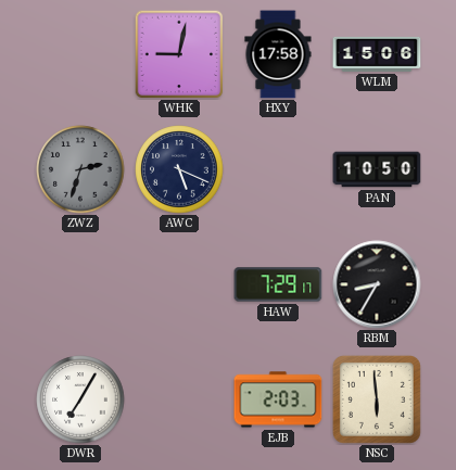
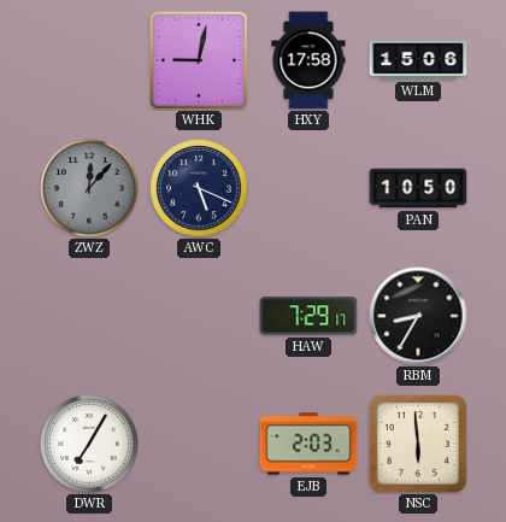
ZWZ: 2:33 -> 12:07
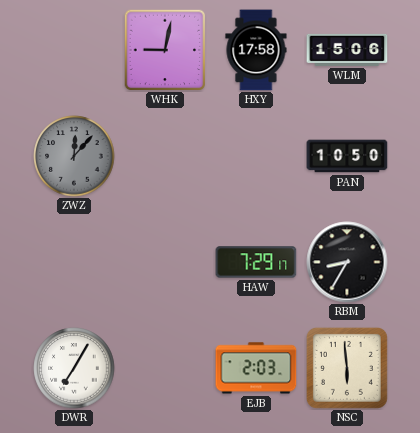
AWC: 5:19 -> none
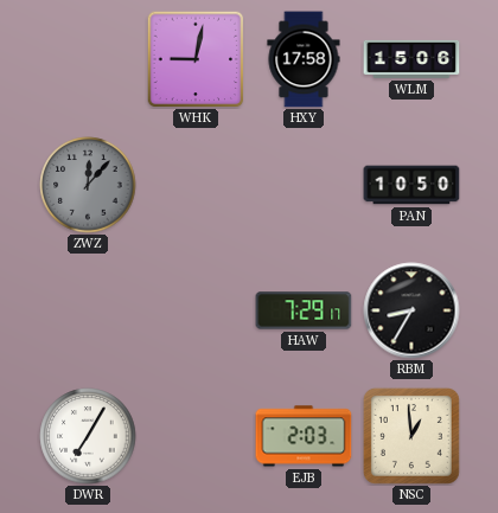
NSC: 5:59 -> 12:59
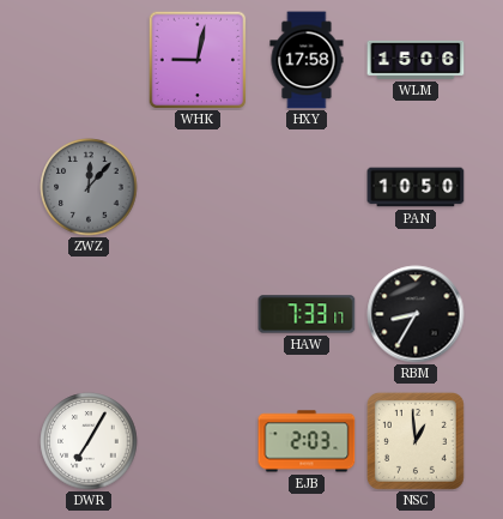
HAW: 7:29 -> 7:33
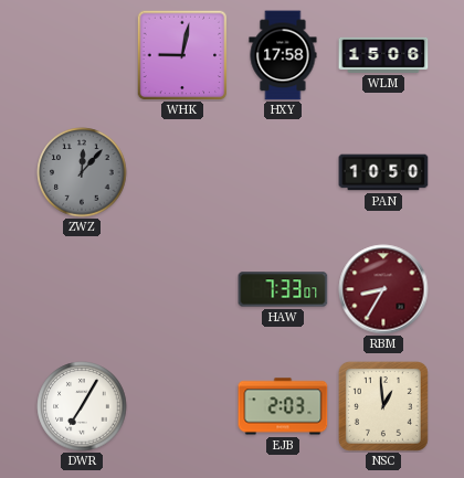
HAW: 7:33:17 -> 7:33:07
RBM dial: black -> burgundy
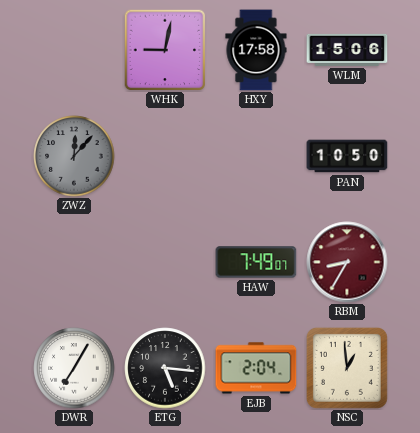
HAW: 7:33 -> 7:49
ETG: none -> 5:16
EJB: 2:03 -> 2:04
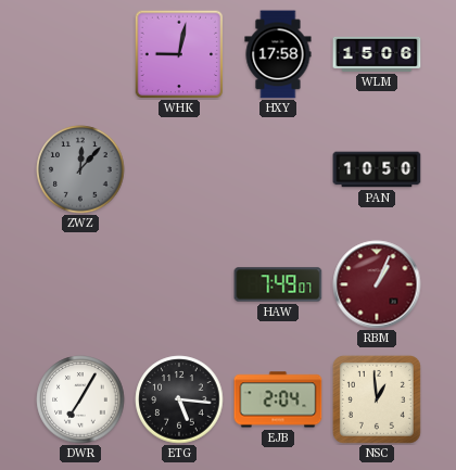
RBM: 8:35 -> 1:04
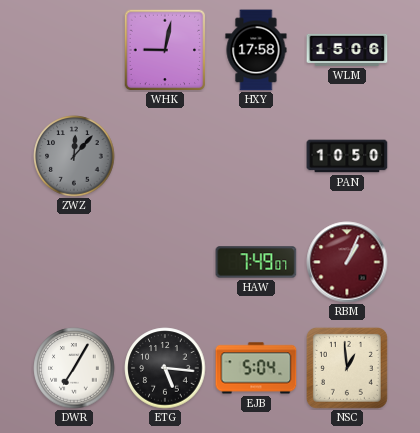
EJB: 2:04 -> 5:04
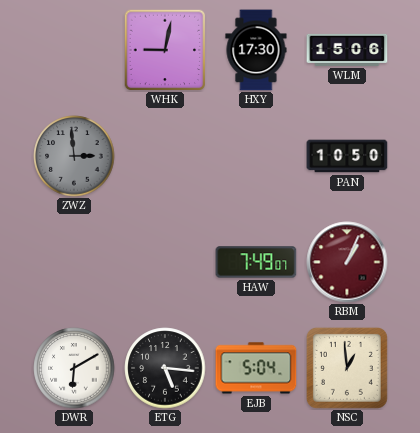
HXY: 17:58 -> 17:30
ZWZ: 12:07 -> 2:59
DWR: 7:05 -> 6:10
